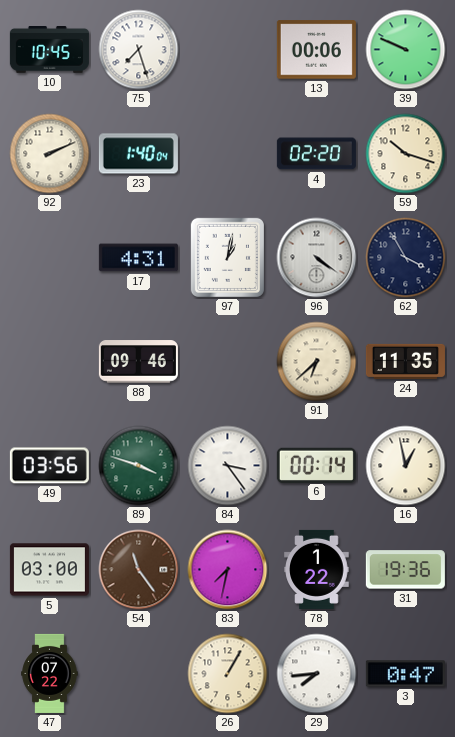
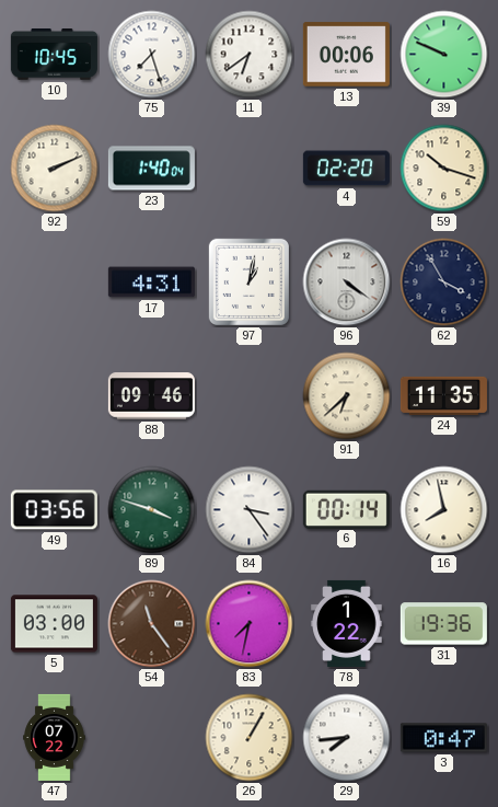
11: none -> 6:39
16: 12:58 -> 7:58
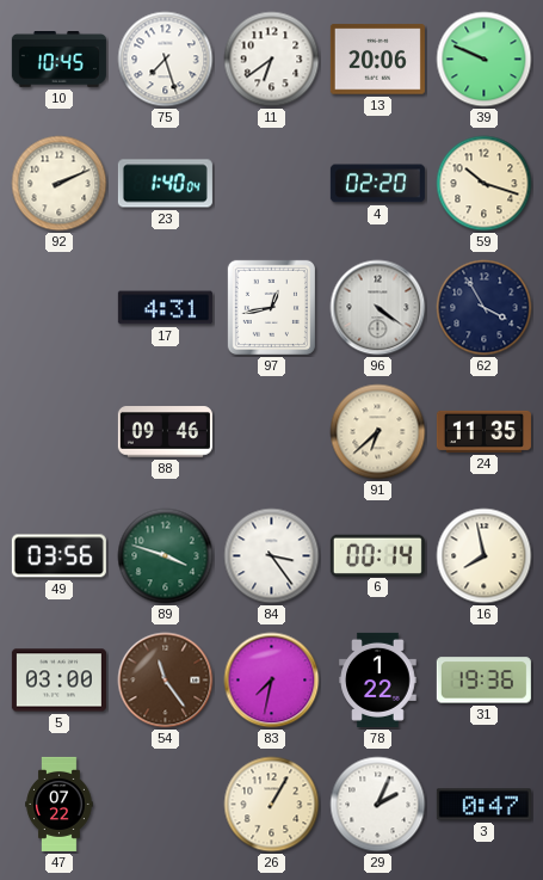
13: 00:06 -> 20:06
97: 1:02 -> 12:43
29: 7:44 -> 2:04
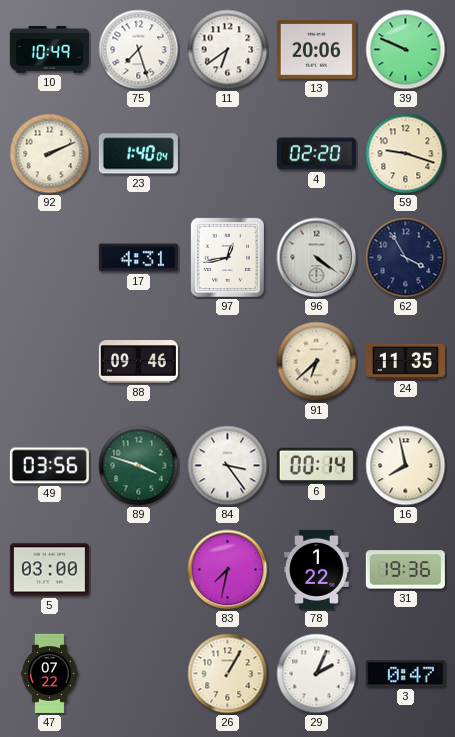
10: 10:45 -> 10:49
59: 10:18 -> 9:18
54: 11:24 -> none
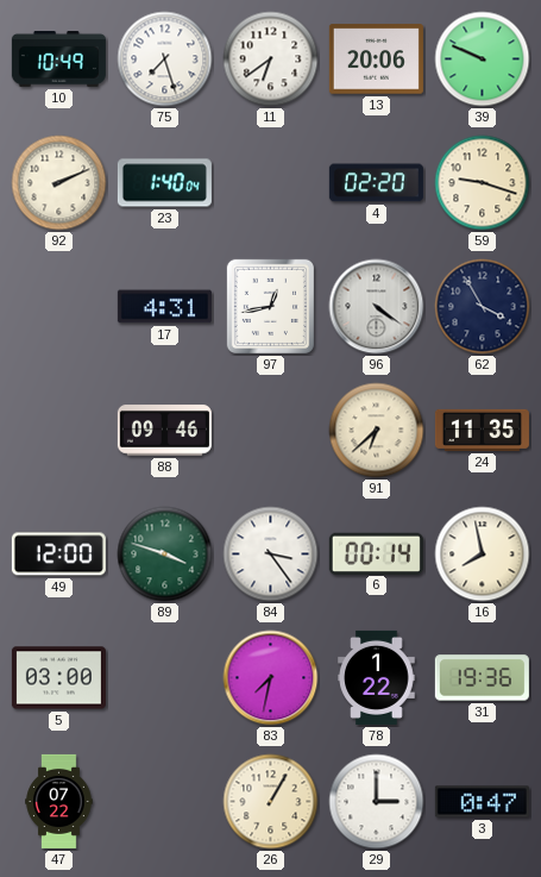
49: 03:56 -> 12:00
29: 2:04 -> 3:00
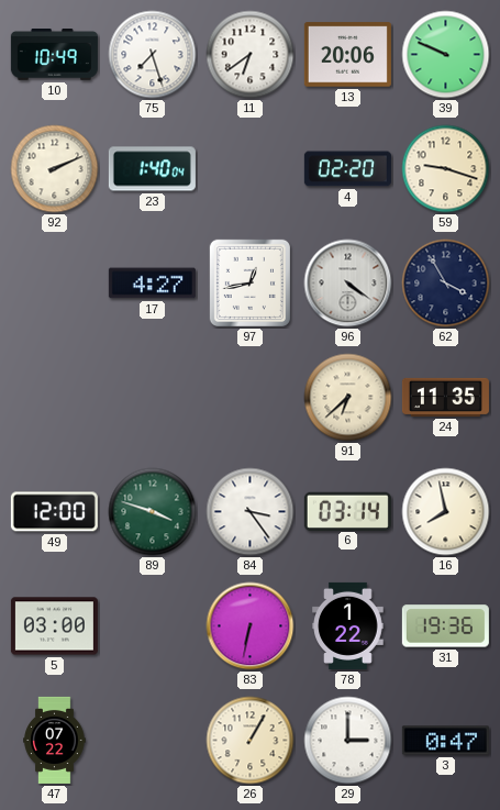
17: 4:31 -> 4:27
88: 09:46 -> none
6: 00:14 -> 03:14
83: 7:32 -> 6:32
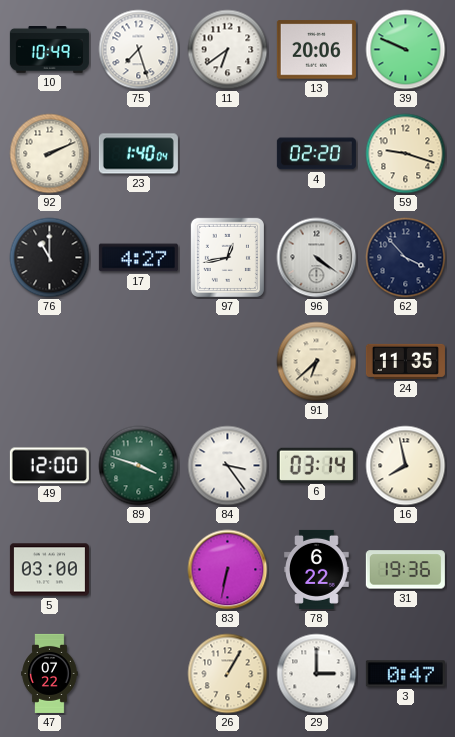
76: none -> 11:00
62: 3:55 -> 3:53
78: 1:22 -> 6:22
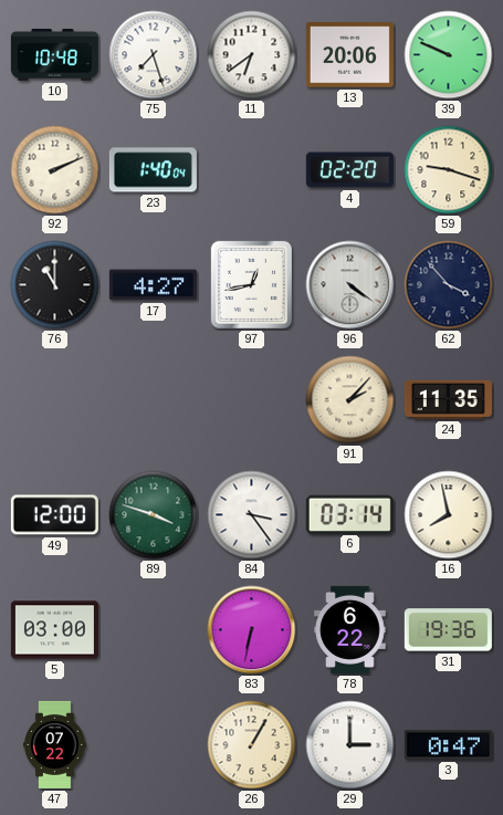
10: 10:49 -> 10:48
91: 6:38 -> 2:07
